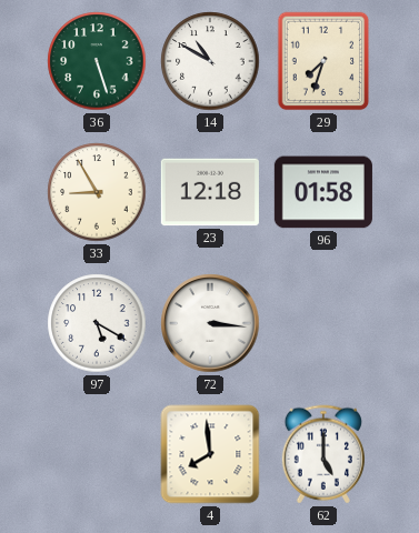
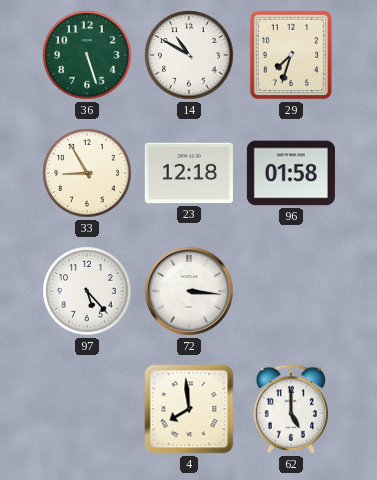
97: 5:20 -> 5:23
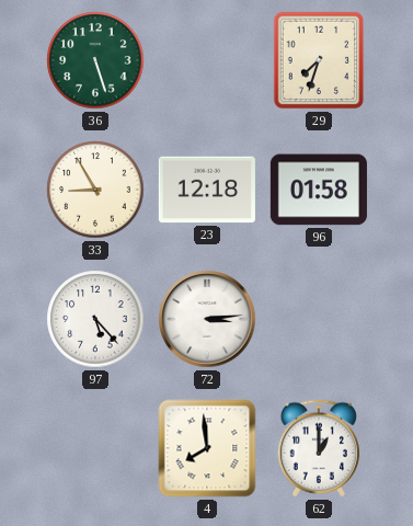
14: 10:50 -> none
72: 3:16 -> 3:14
62: 5:00 -> 1:00
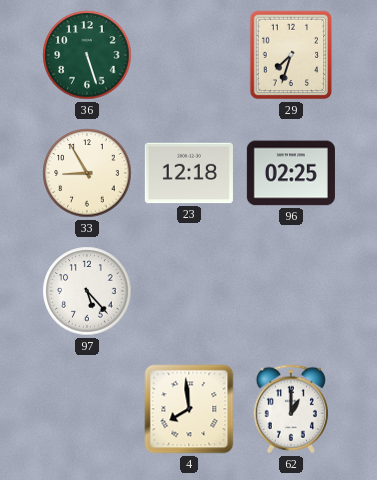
96: 01:58 -> 02:25
72: 3:14 -> none
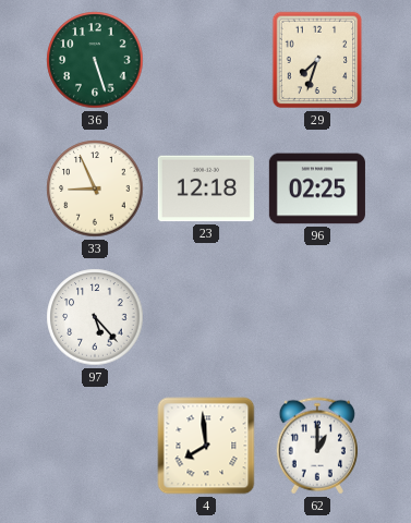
33: 8:55 -> 8:56
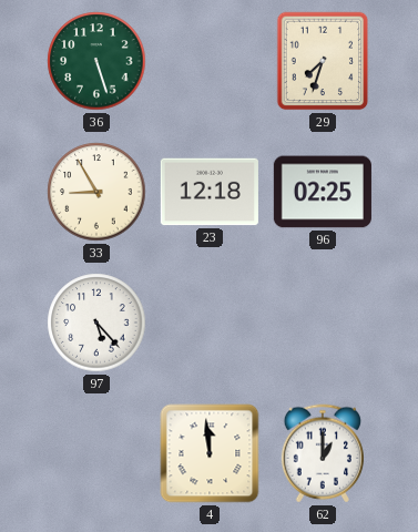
33: 8:56 -> 8:55
4: 7:59 -> 11:59
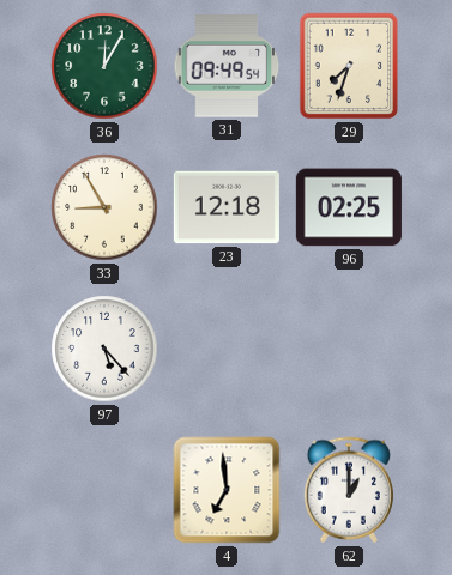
36: 5:27 -> 12:05
31: none -> 09:49
4: 11:59 -> 6:59
